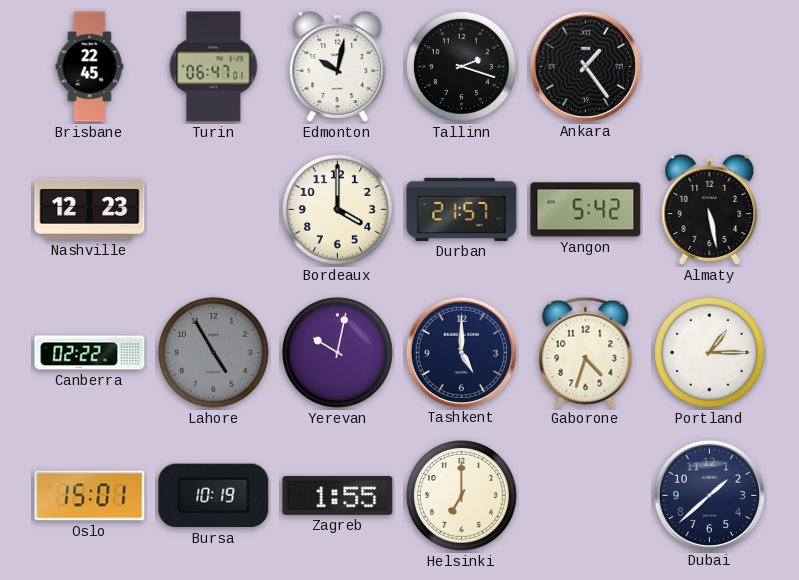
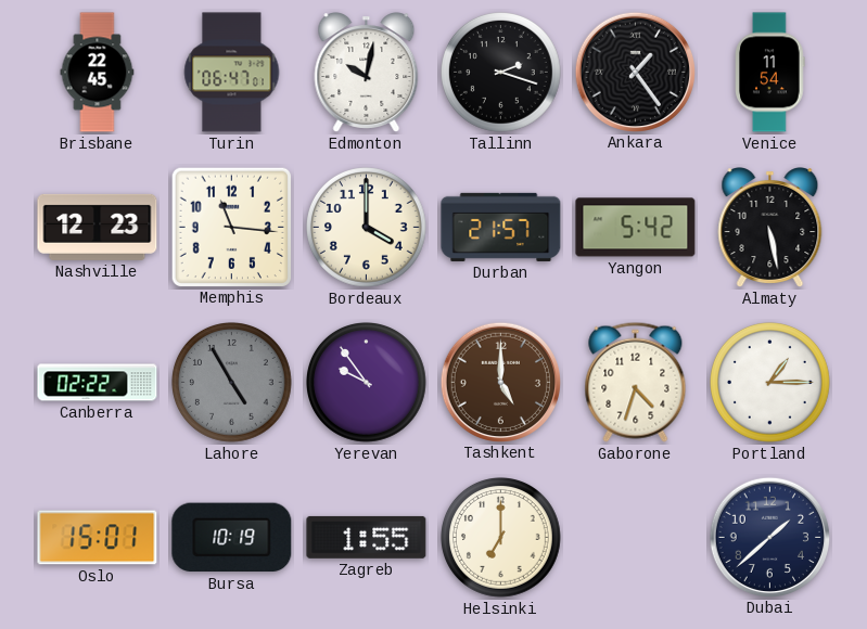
Venice: none -> 11:54
Memphis: none -> 11:16
Yerevan: 10:02 -> 9:54
Tashkent dial: navy -> brown
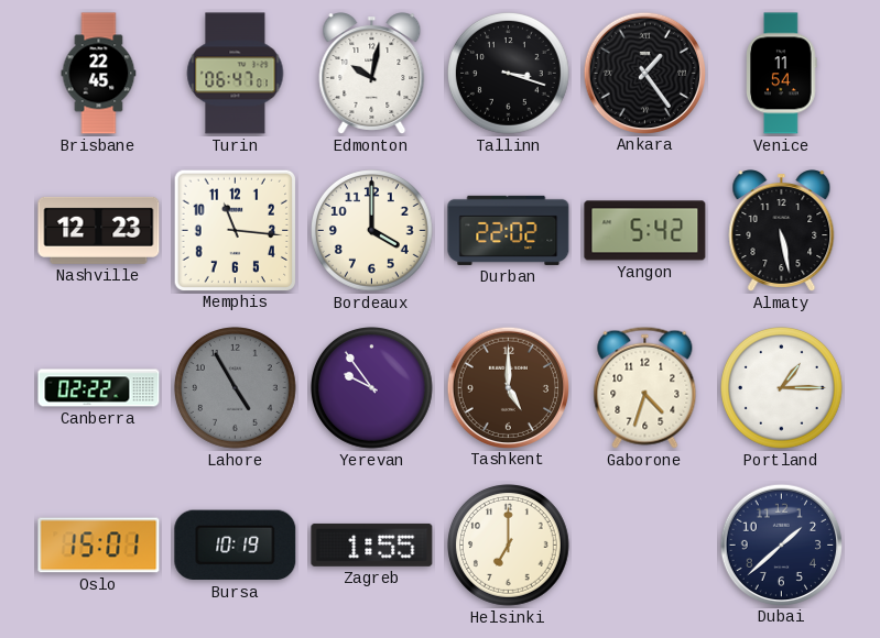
Tallinn: 2:18 -> 3:18
Durban: 21:57 -> 22:02
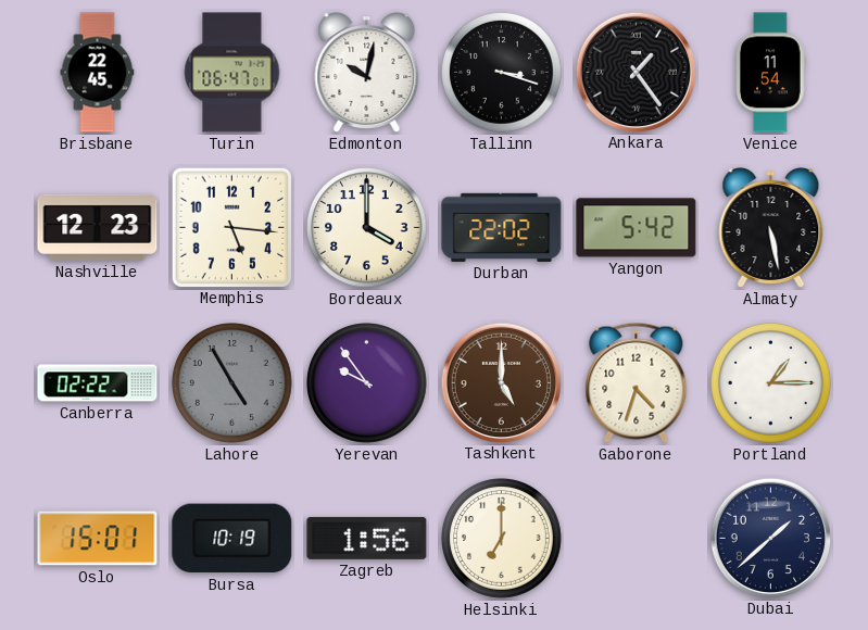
Memphis: 11:16 -> 5:16
Zagreb: 1:55 -> 1:56
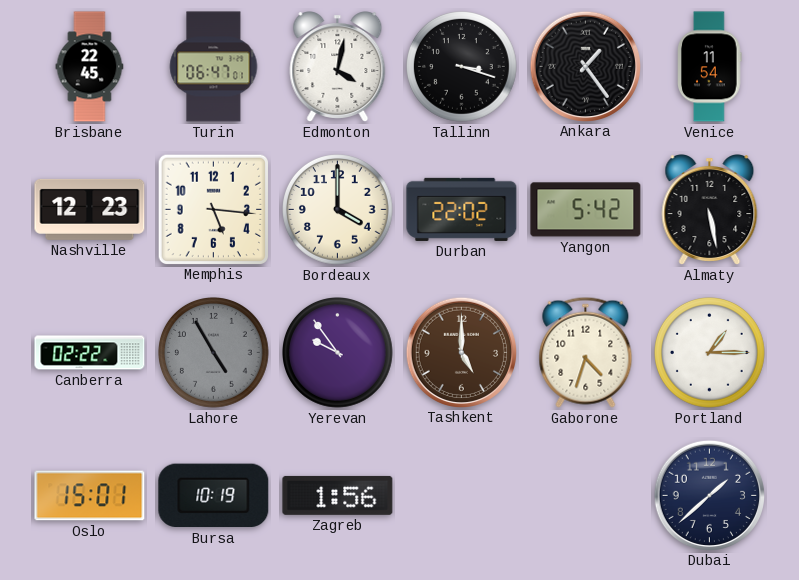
Edmonton: 10:02 -> 4:02
Helsinki: 7:00 -> none
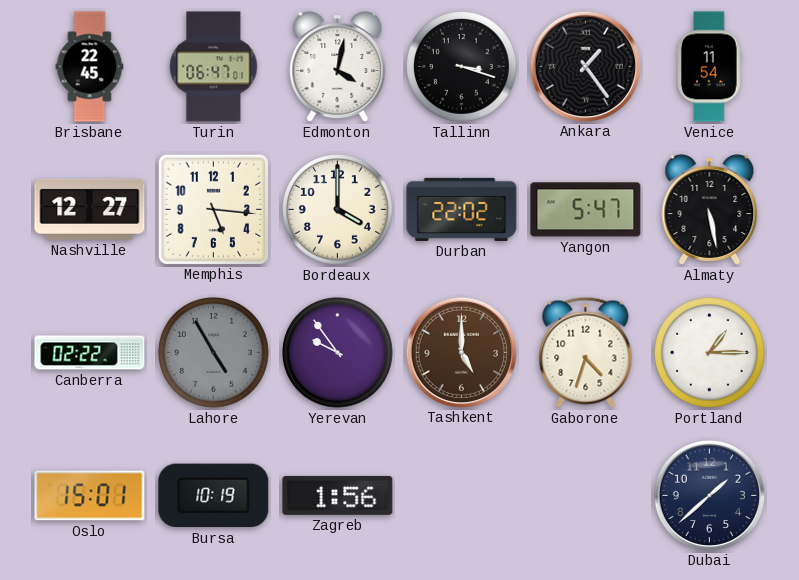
Nashville: 12:23 -> 12:27
Yangon: 5:42 -> 5:47
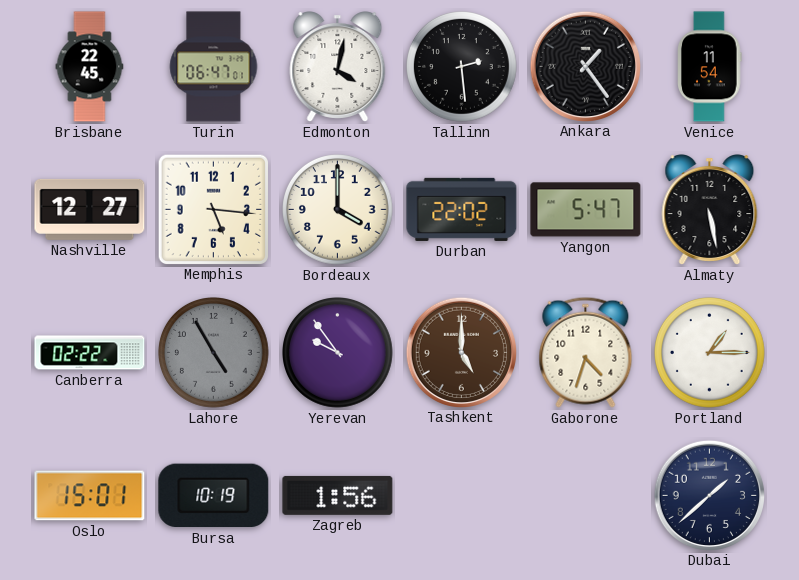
Tallinn: 3:18 -> 2:29
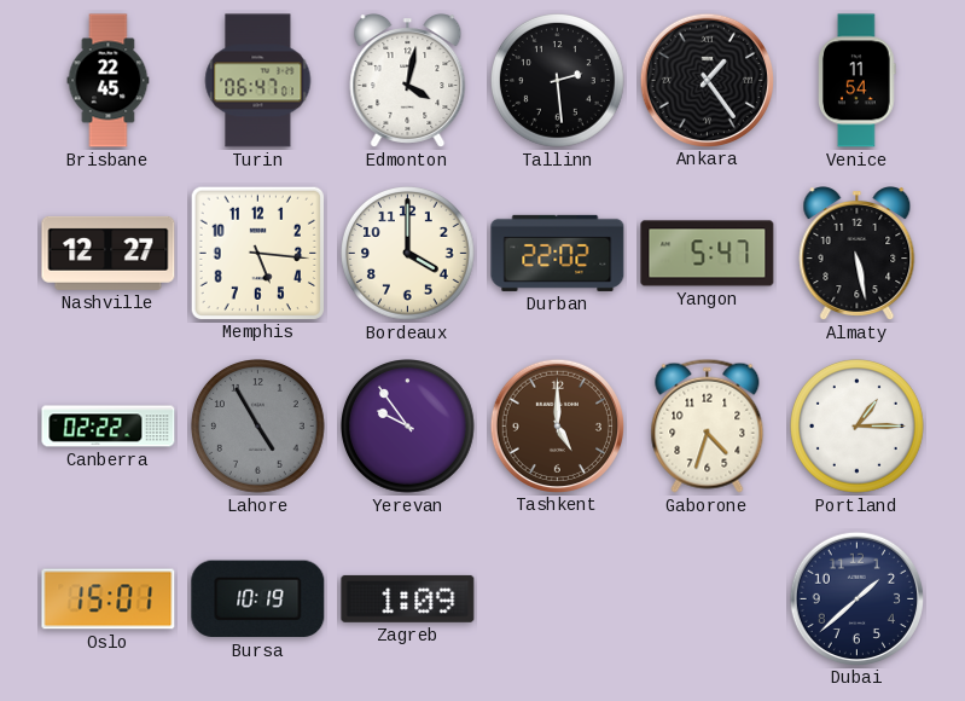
Zagreb: 1:56 -> 1:09
